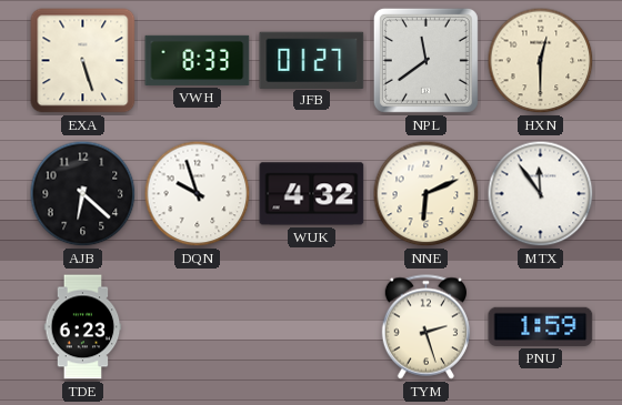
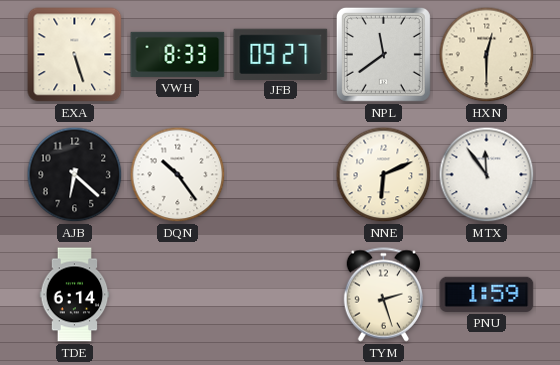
JFB: 01:27 -> 09:27
DQN: 9:57 -> 10:24
WUK: 4:32 -> none
TDE: 6:23 -> 6:14
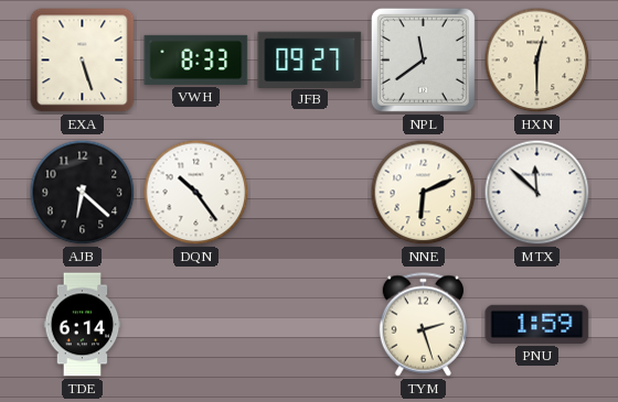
MTX: 11:54 -> 11:52
